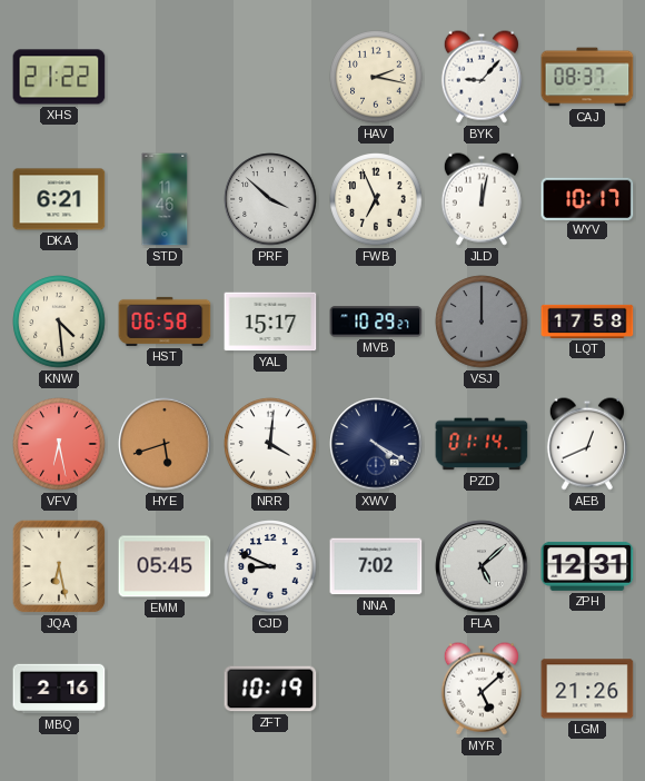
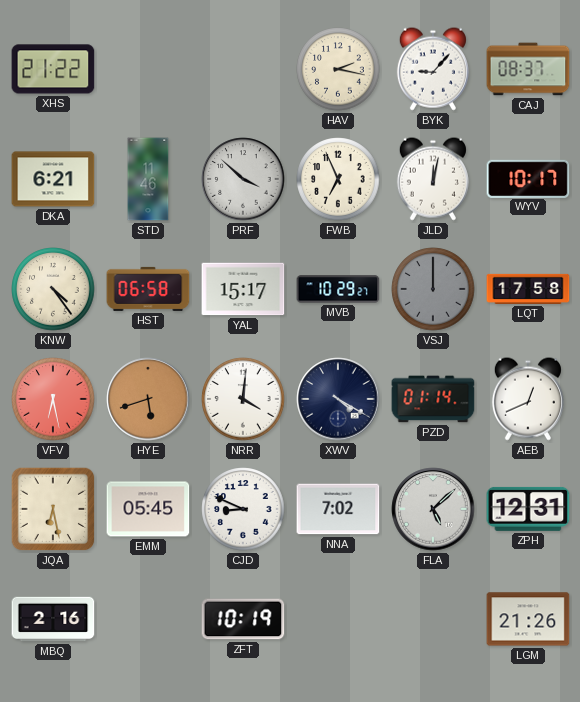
KNW: 4:29 -> 4:24
MYR: 5:08 -> none
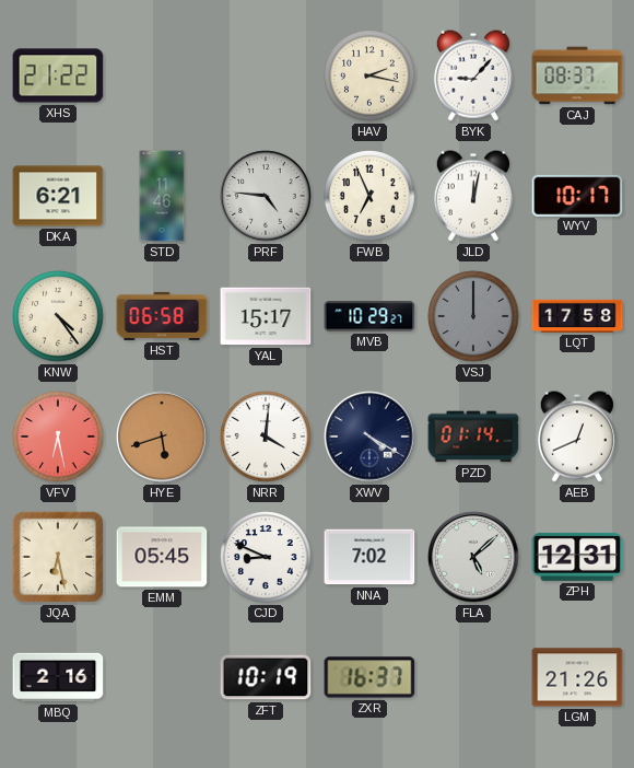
PRF: 3:52 -> 4:46
ZXR: none -> 16:37
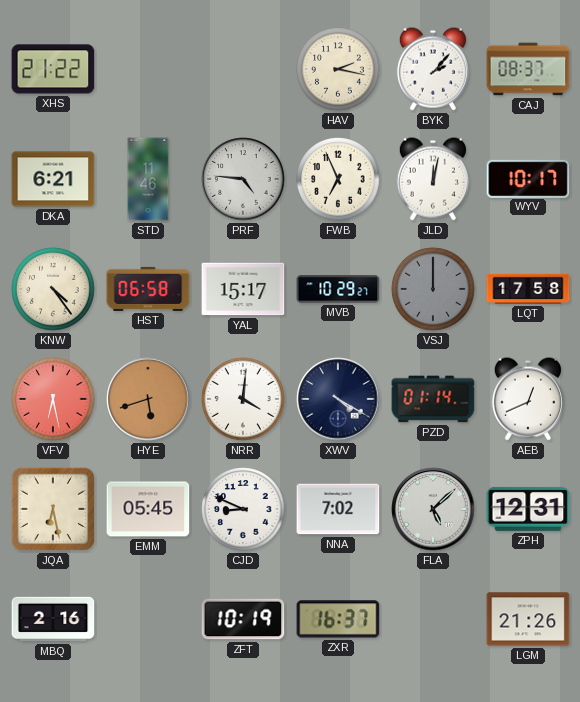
BYK: 9:07 -> 2:07
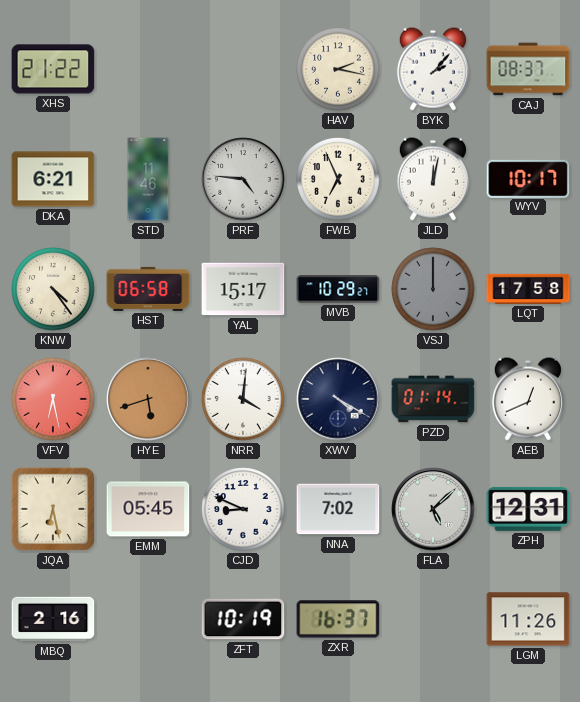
LGM: 21:26 -> 11:26
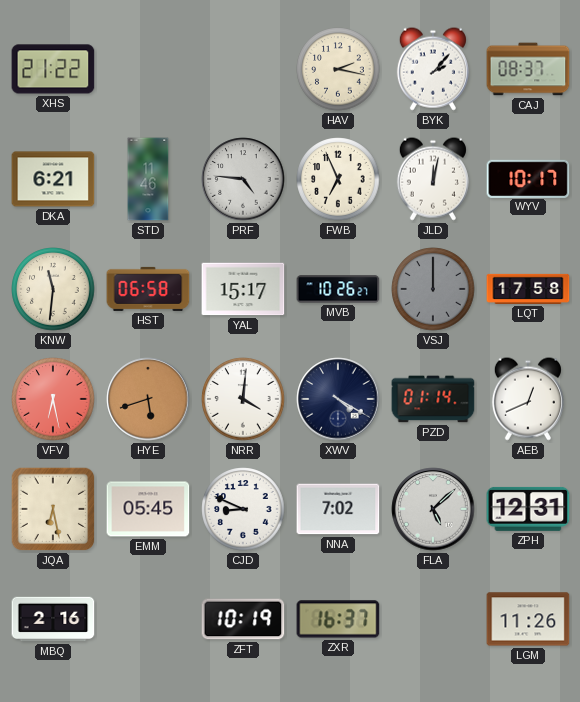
KNW: 4:24 -> 11:31
MVB: 10:29 -> 10:26
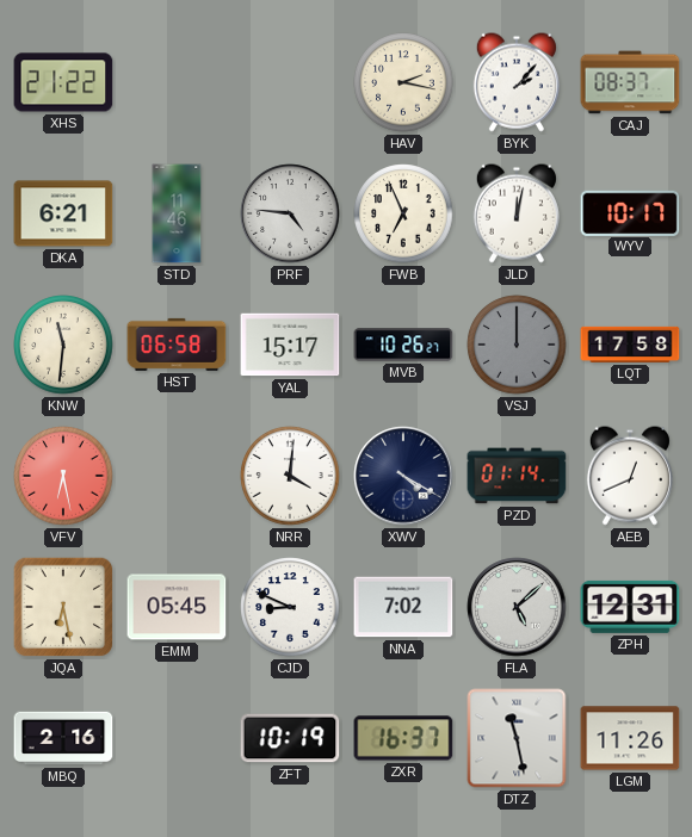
HYE: 5:42 -> none
DTZ: none -> 11:28
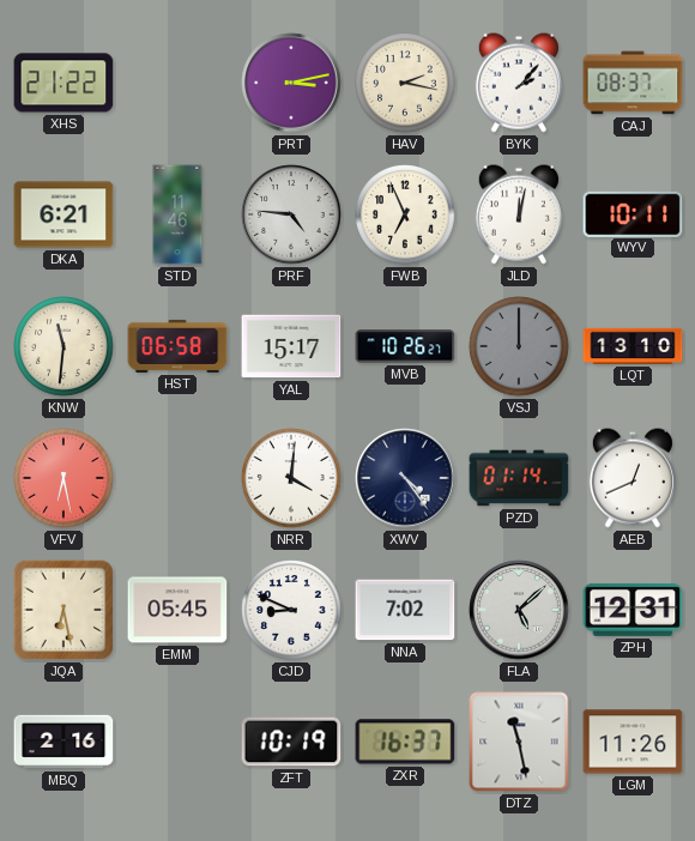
PRT: none -> 3:13
WYV: 10:17 -> 10:11
LQT: 17:58 -> 13:10
XWV: 4:20 -> 4:24
